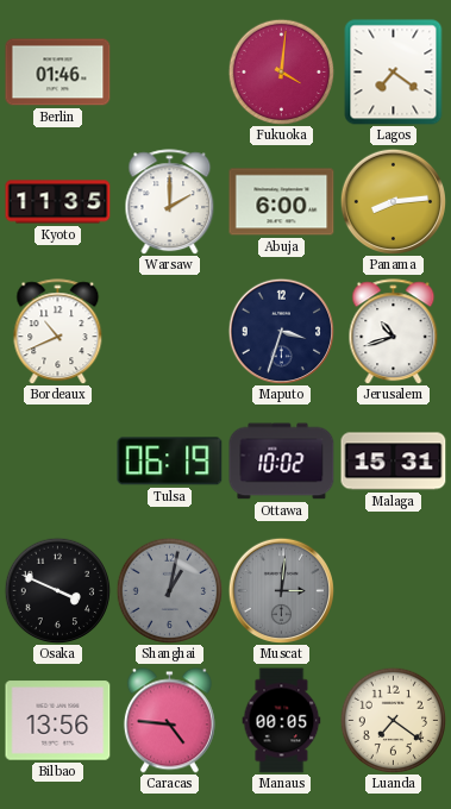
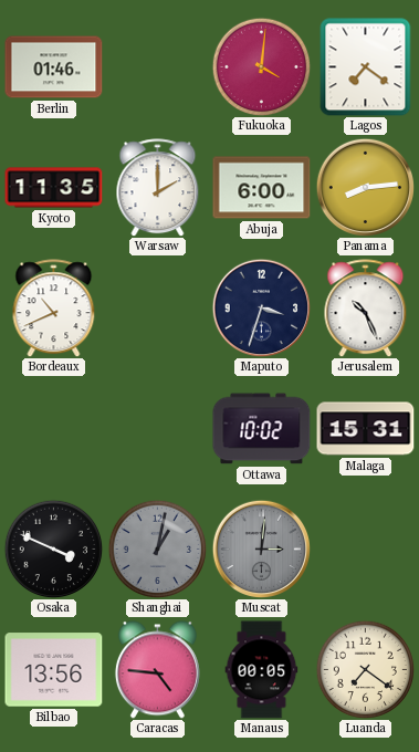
Jerusalem: 10:42 -> 10:26
Tulsa: 06:19 -> none
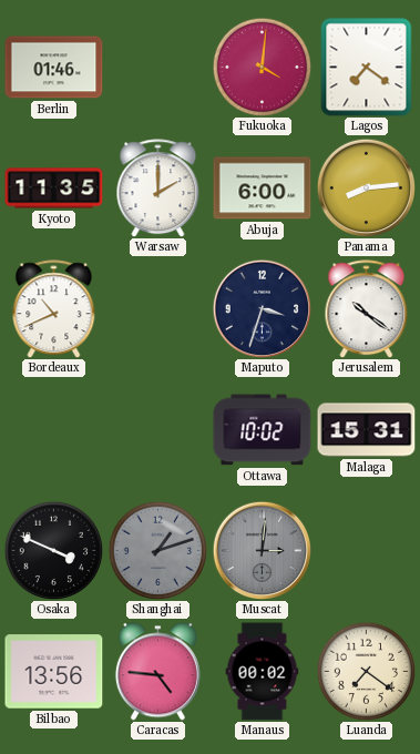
Jerusalem: 10:26 -> 10:21
Shanghai: 1:02 -> 1:12
Manaus: 00:05 -> 00:02
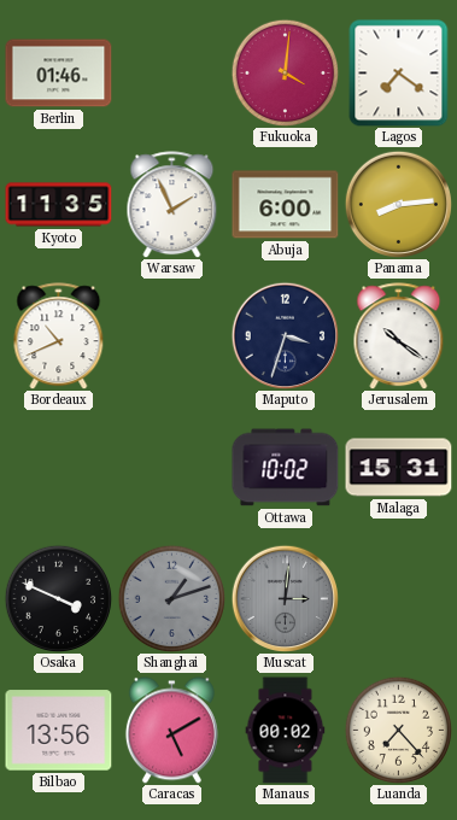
Warsaw: 2:00 -> 1:56
Caracas: 4:46 -> 5:10
Luanda: 7:21 -> 7:23
